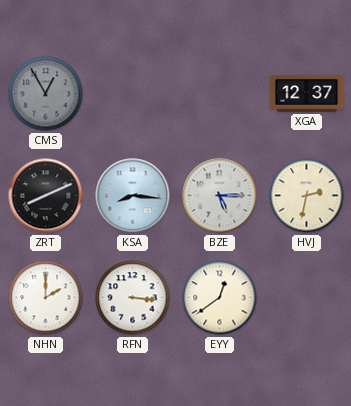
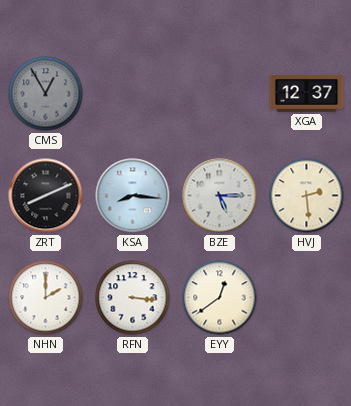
HVJ: 2:32 -> 2:29
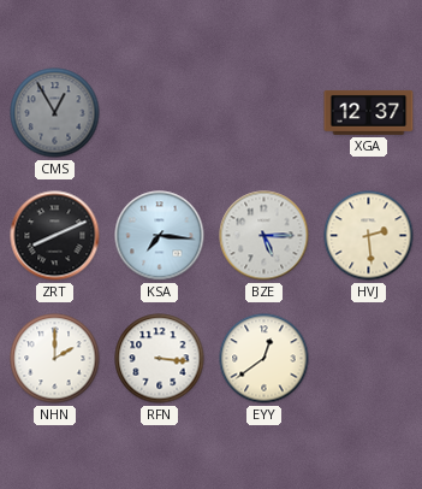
KSA: 8:16 -> 7:16
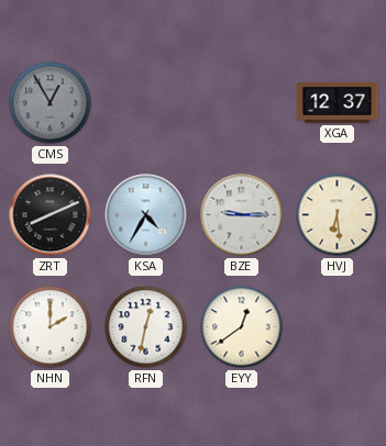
KSA: 7:16 -> 4:35
BZE: 5:15 -> 9:15
HVJ: 2:29 -> 6:29
RFN: 3:16 -> 12:32
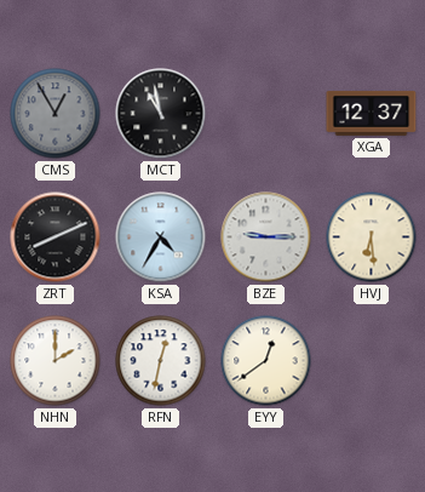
MCT: none -> 10:58
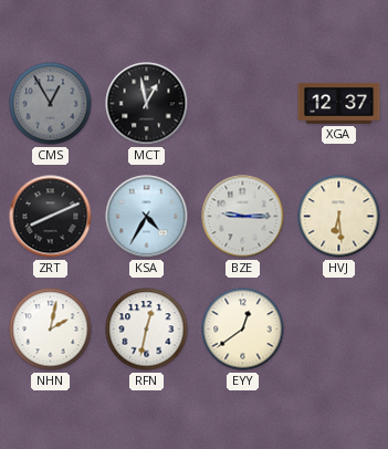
MCT: 10:58 -> 12:58
NHN: 2:00 -> 2:02
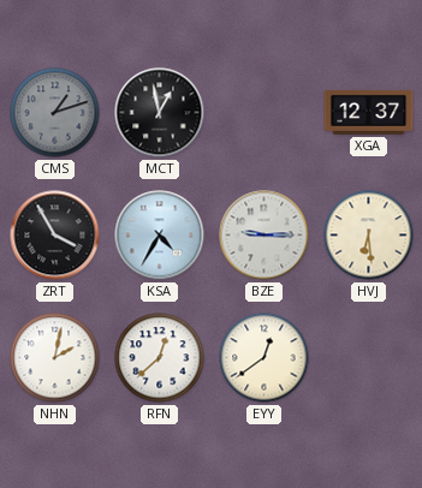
CMS: 12:55 -> 1:12
ZRT: 8:11 -> 3:55
RFN: 12:32 -> 12:38
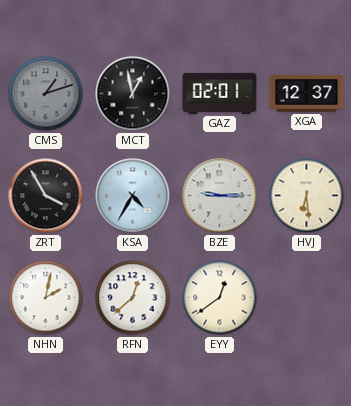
GAZ: none -> 02:01
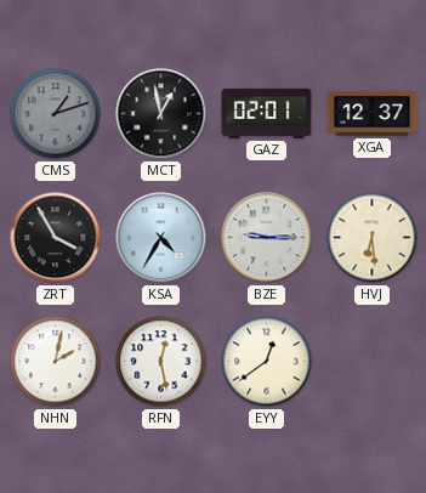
RFN: 12:38 -> 12:28
